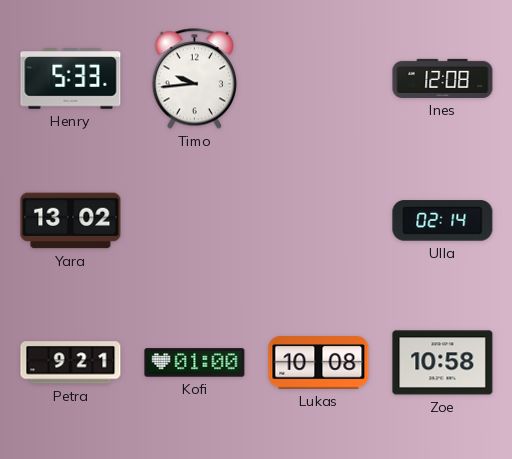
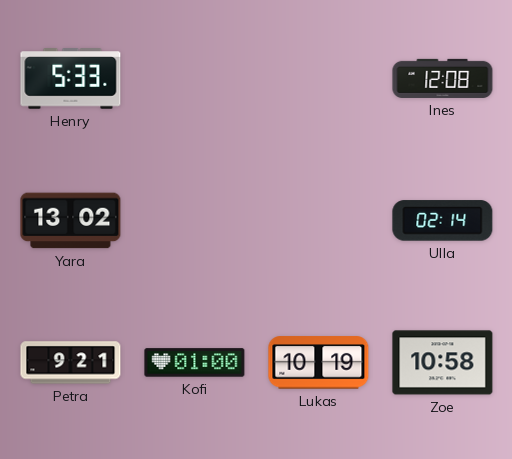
Timo: 9:44 -> none
Lukas: 10:08 -> 10:19
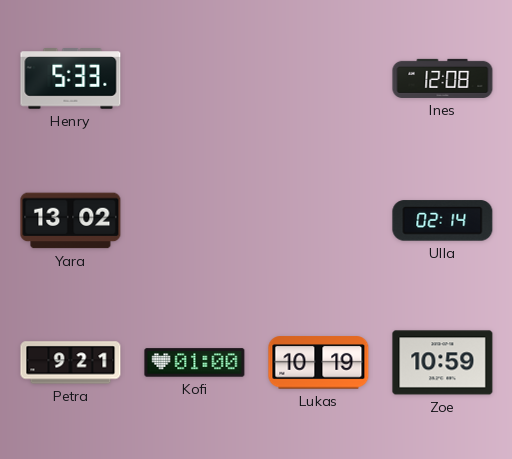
Zoe: 10:58 -> 10:59
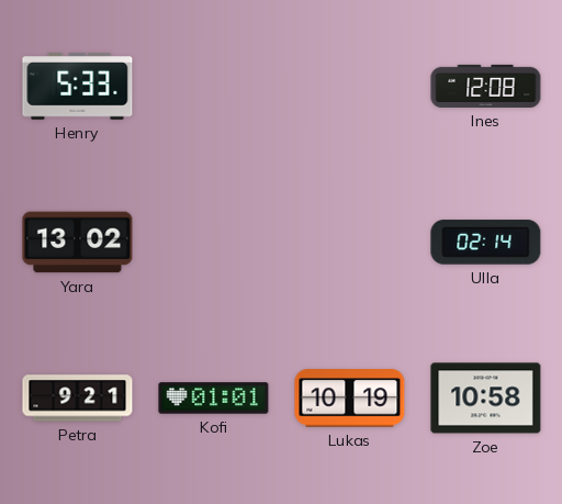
Kofi: 01:00 -> 01:01
Zoe: 10:59 -> 10:58
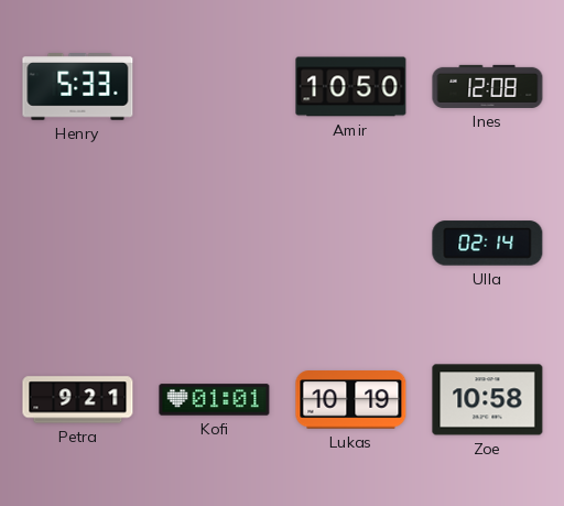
Amir: none -> 10:50
Yara: 13:02 -> none
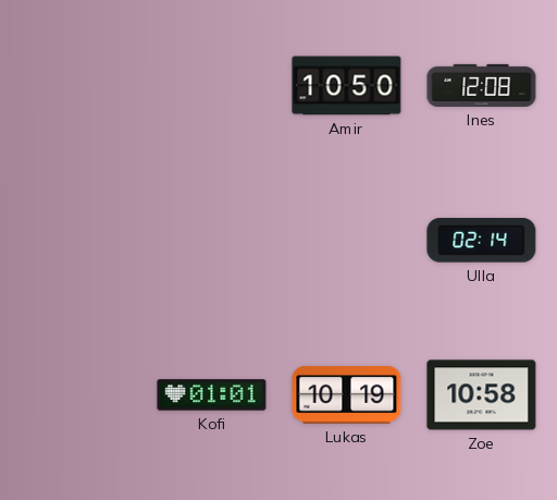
Henry: 5:33 -> none
Petra: 9:21 -> none
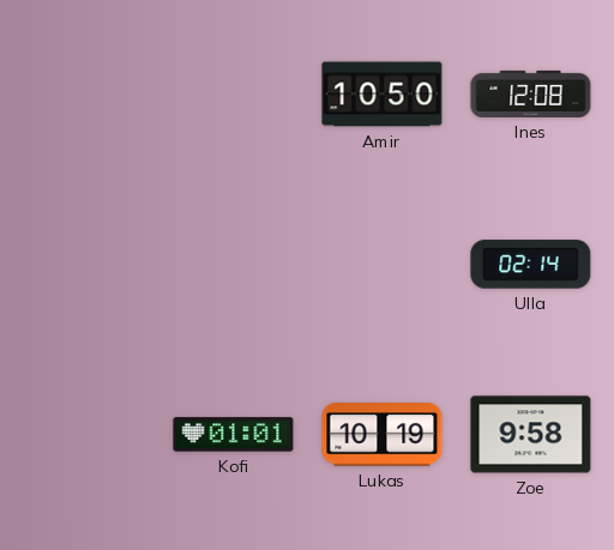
Zoe: 10:58 -> 9:58
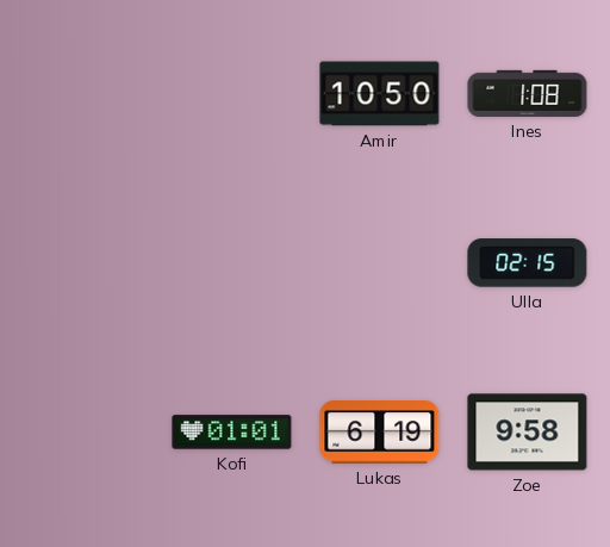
Ines: 12:08 -> 1:08
Ulla: 02:14 -> 02:15
Lukas: 10:19 -> 6:19
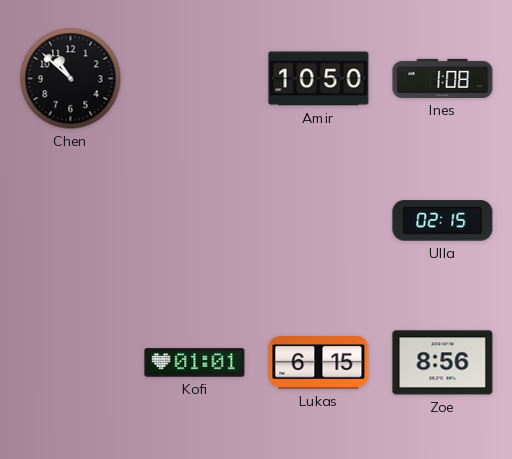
Chen: none -> 10:52
Lukas: 6:19 -> 6:15
Zoe: 9:58 -> 8:56
